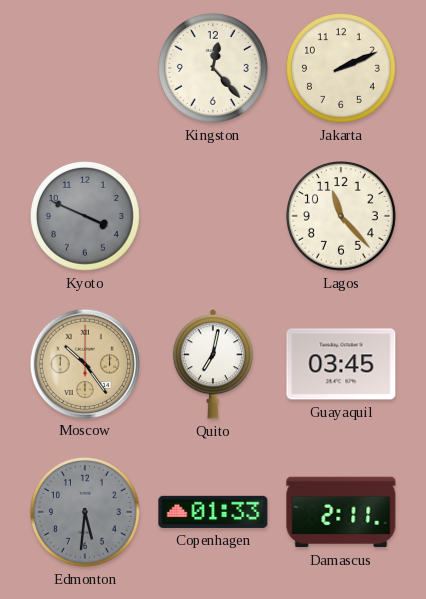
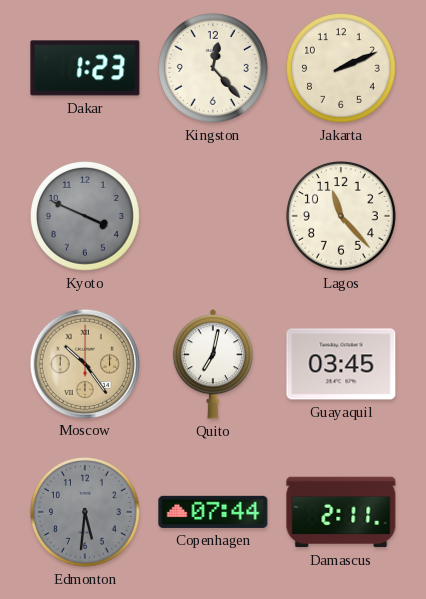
Dakar: none -> 1:23
Copenhagen: 01:33 -> 07:44
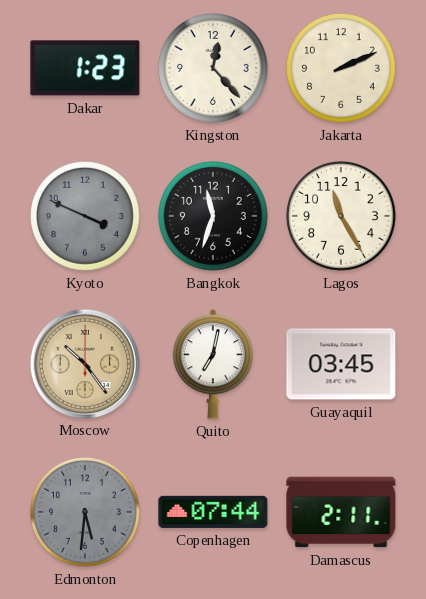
Bangkok: none -> 11:33
Lagos: 11:23 -> 11:25
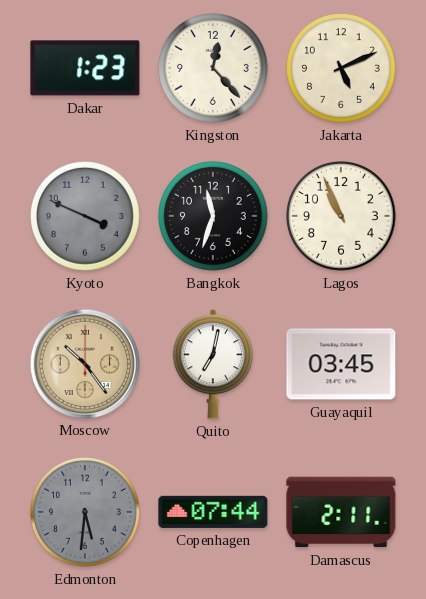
Jakarta: 2:11 -> 5:11
Lagos: 11:25 -> 10:56
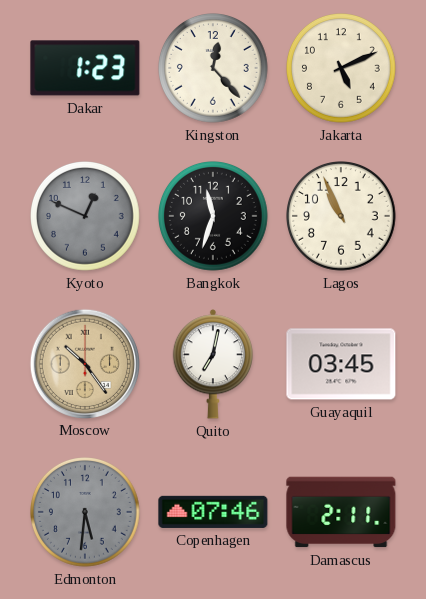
Kyoto: 3:49 -> 12:49
Copenhagen: 07:44 -> 07:46
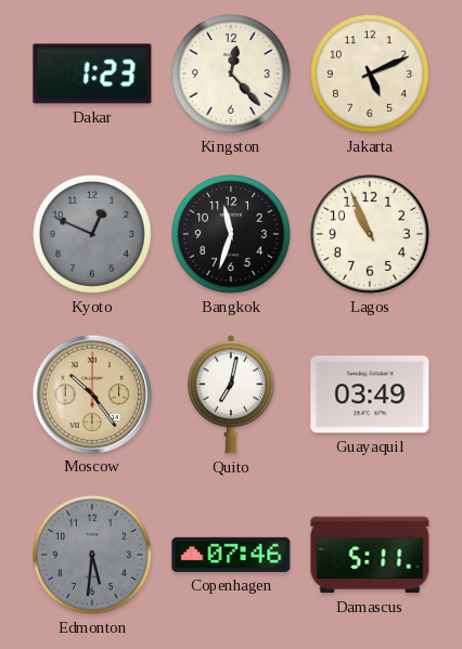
Guayaquil: 03:45 -> 03:49
Damascus: 2:11 -> 5:11
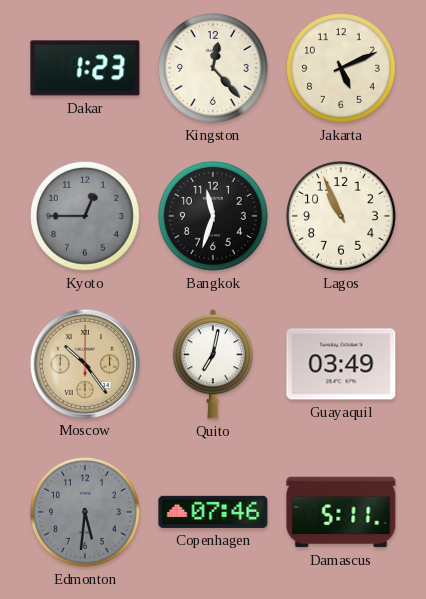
Kyoto: 12:49 -> 12:45
